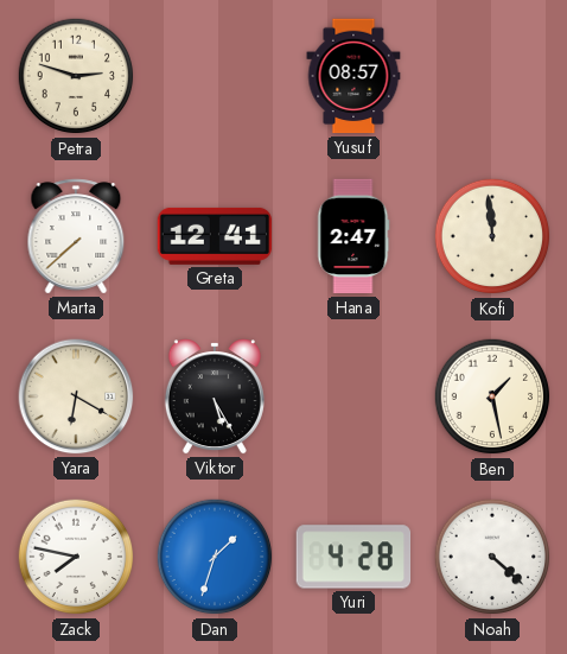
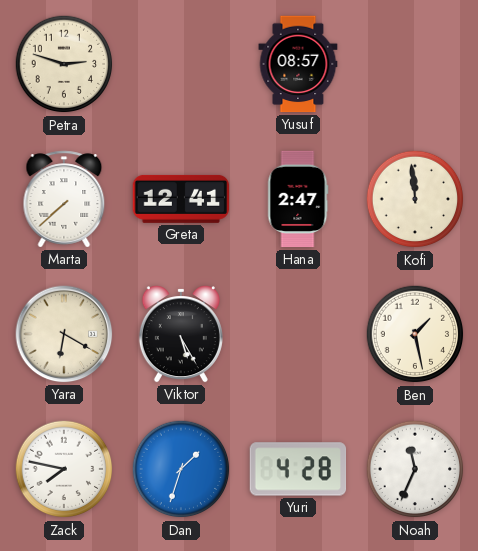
Noah: 4:22 -> 11:34
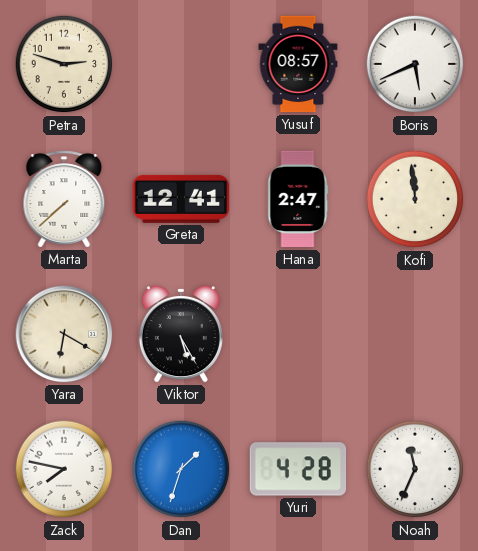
Boris: none -> 5:41
Ben: 1:28 -> none
